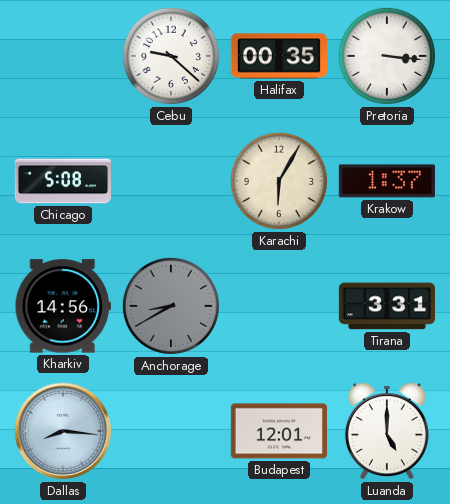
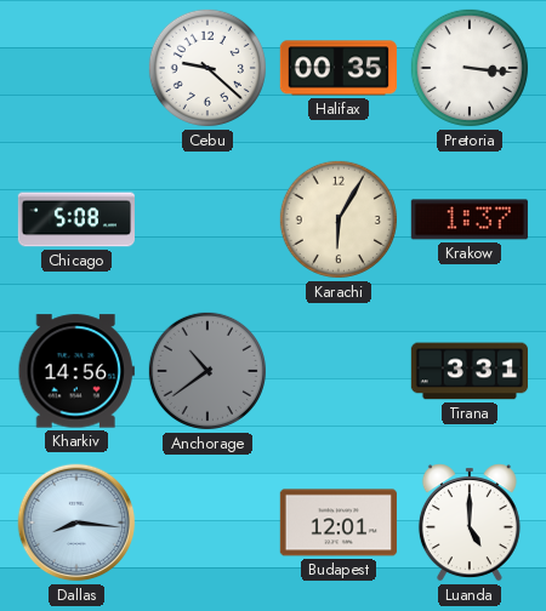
Anchorage: 8:40 -> 10:39
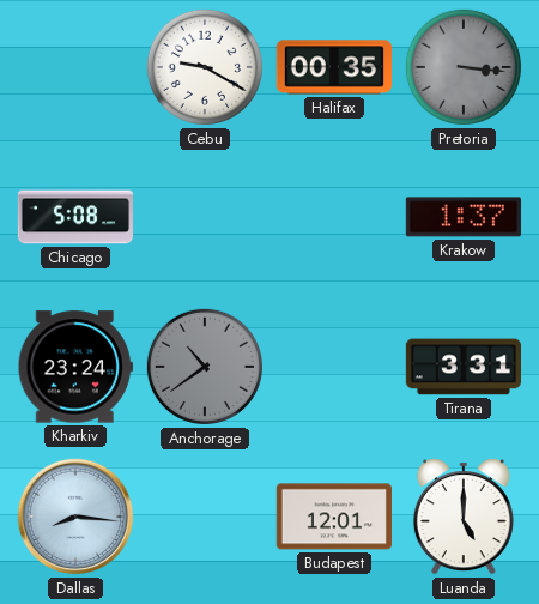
Cebu: 9:22 -> 9:20
Pretoria dial: white -> grey
Karachi: 6:05 -> none
Kharkiv: 14:56 -> 23:24
